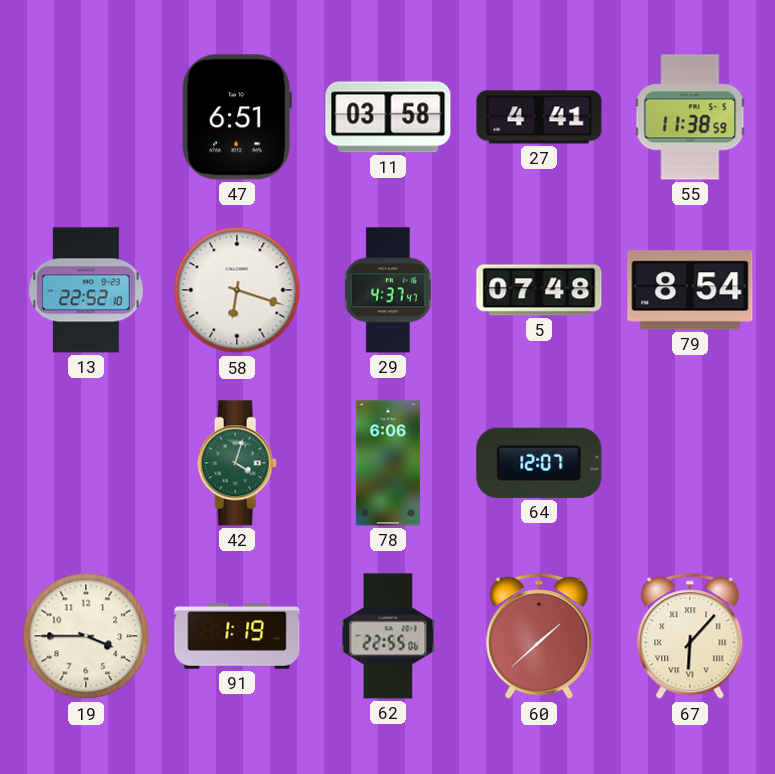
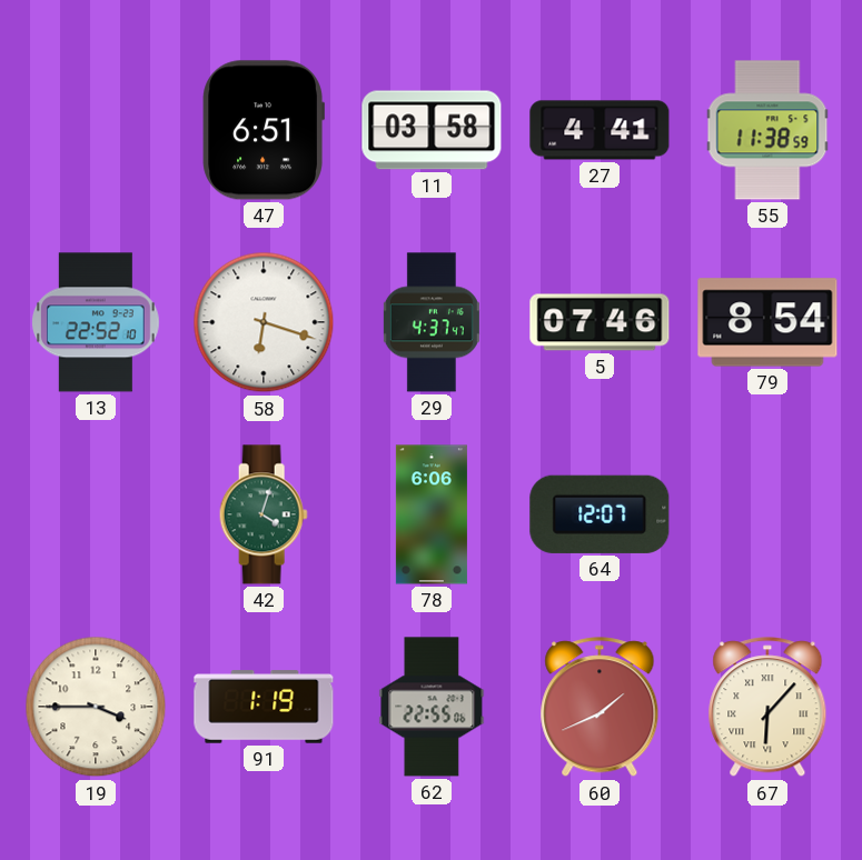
5: 07:48 -> 07:46
60: 1:38 -> 1:41
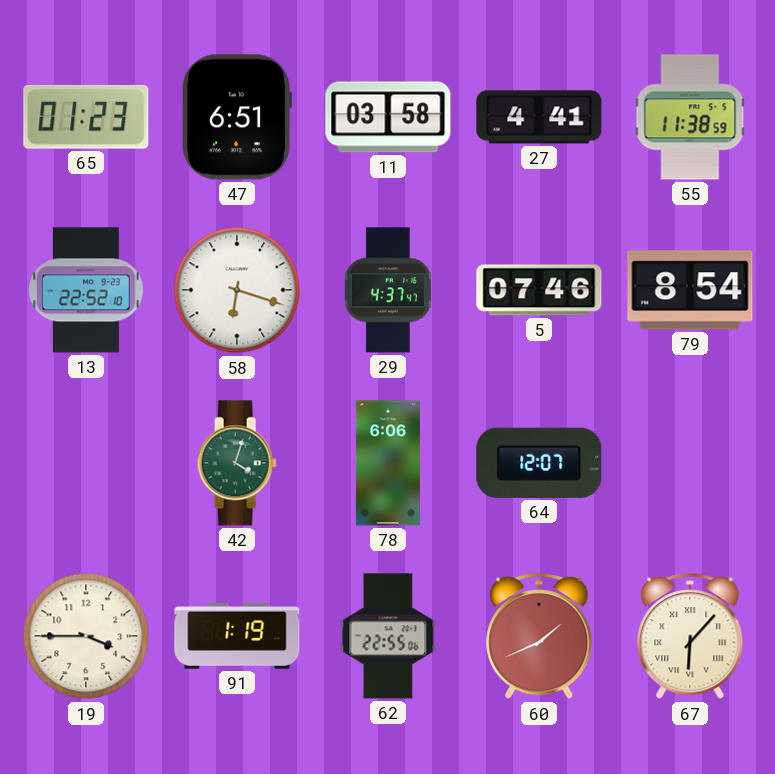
65: none -> 01:23
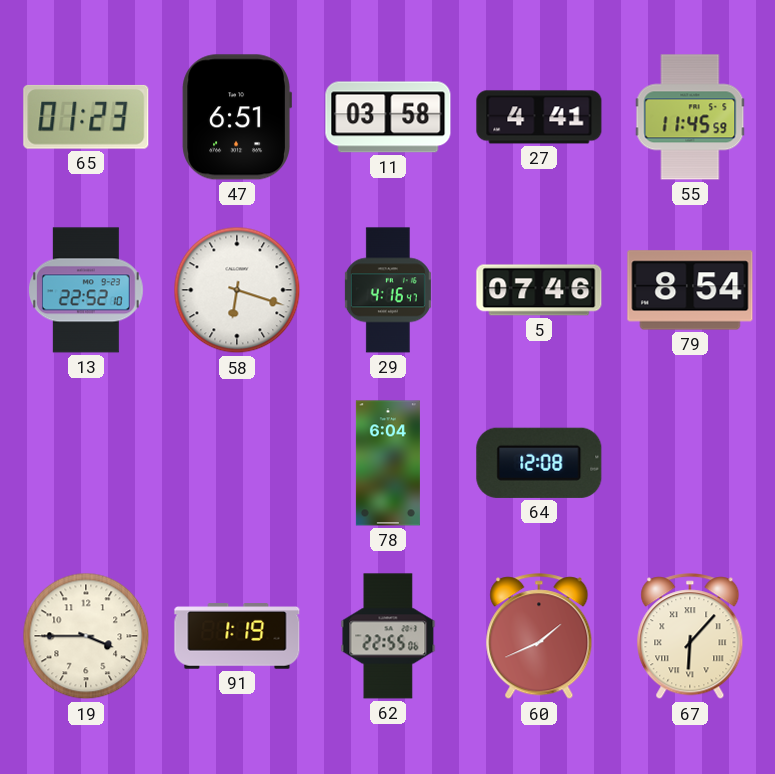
55: 11:38 -> 11:45
29: 4:37 -> 4:16
42: 4:03 -> none
78: 6:06 -> 6:04
64: 12:07 -> 12:08
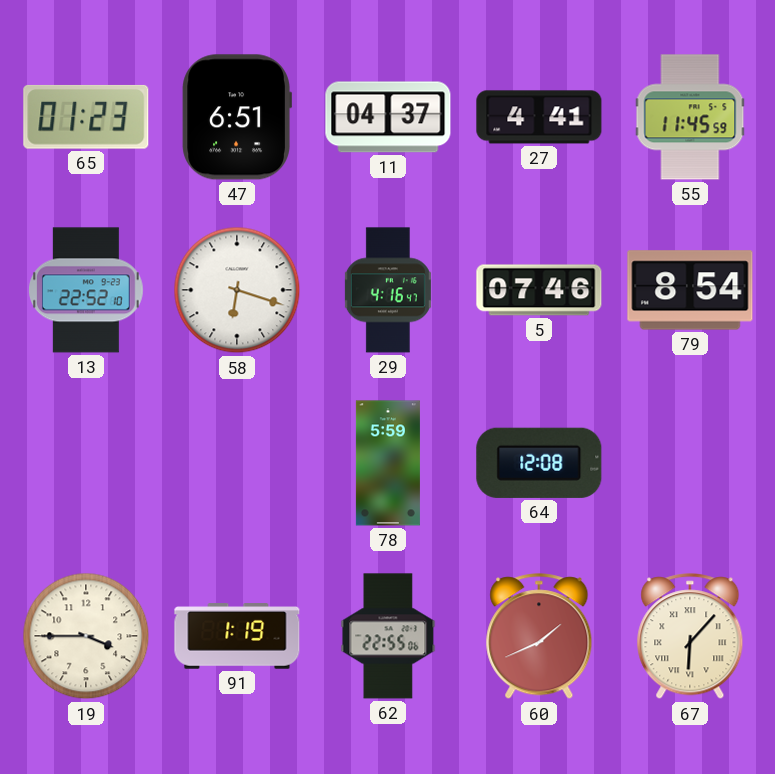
11: 03:58 -> 04:37
78: 6:04 -> 5:59
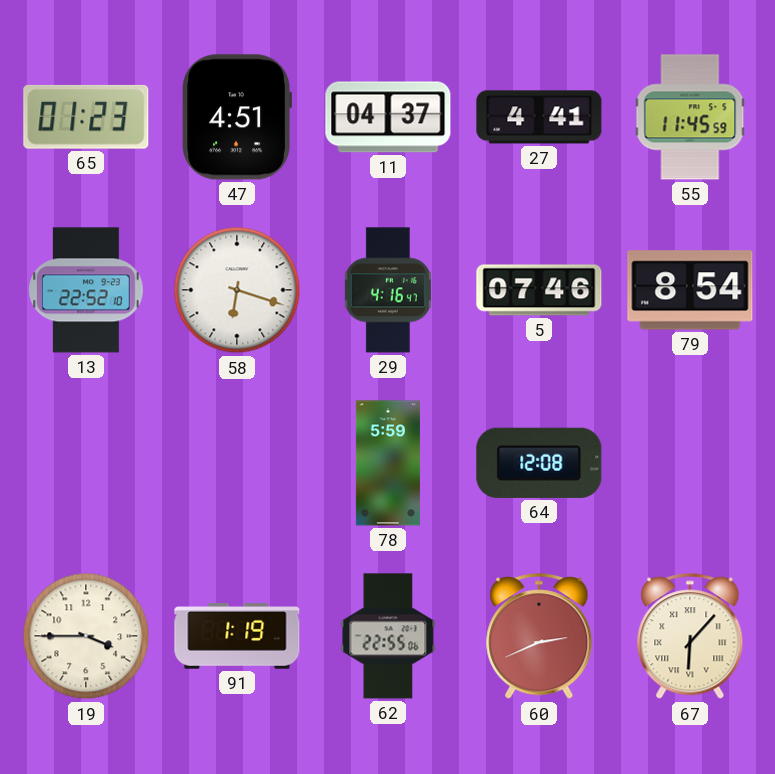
47: 6:51 -> 4:51
60: 1:41 -> 2:41
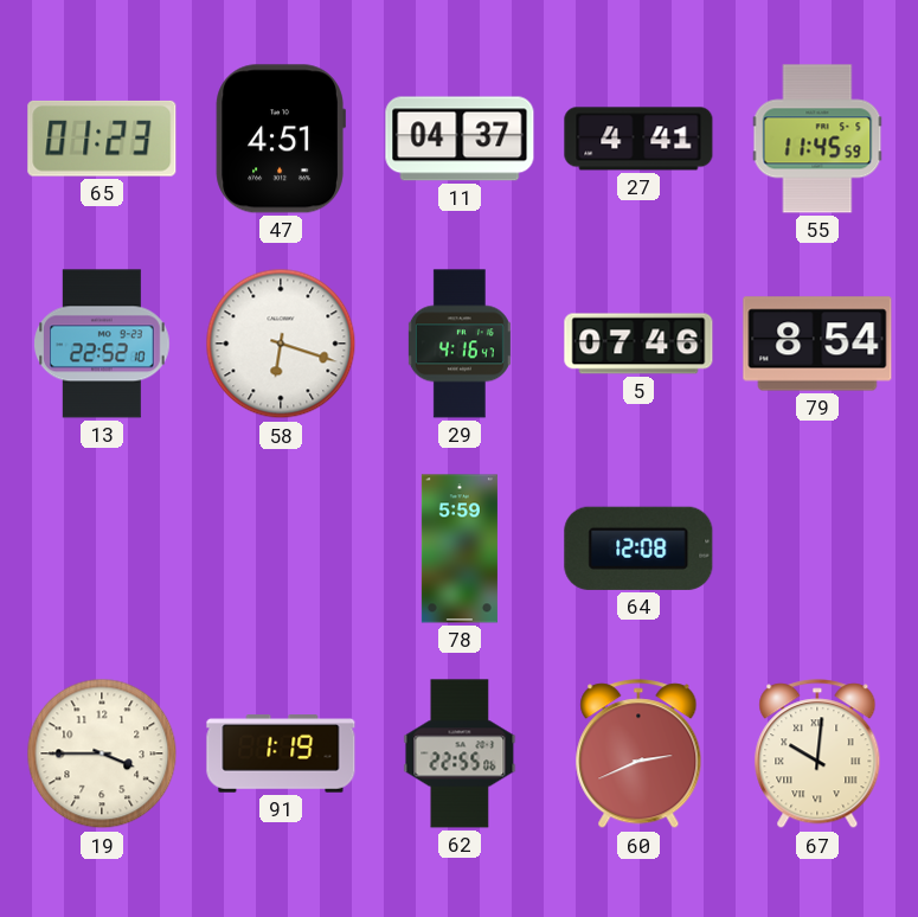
67: 6:07 -> 10:01
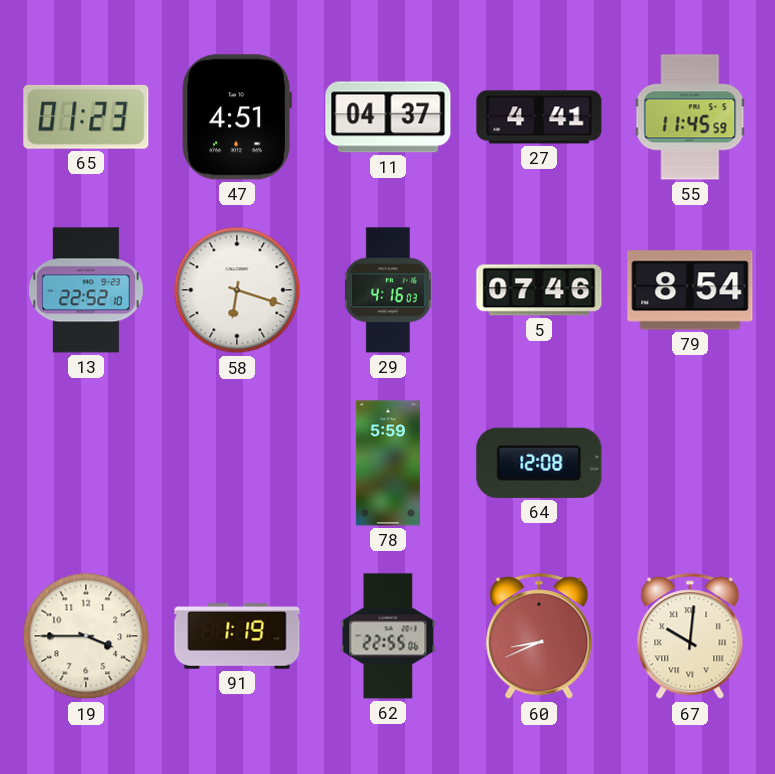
29: 4:16:47 -> 4:16:03
60: 2:41 -> 8:41
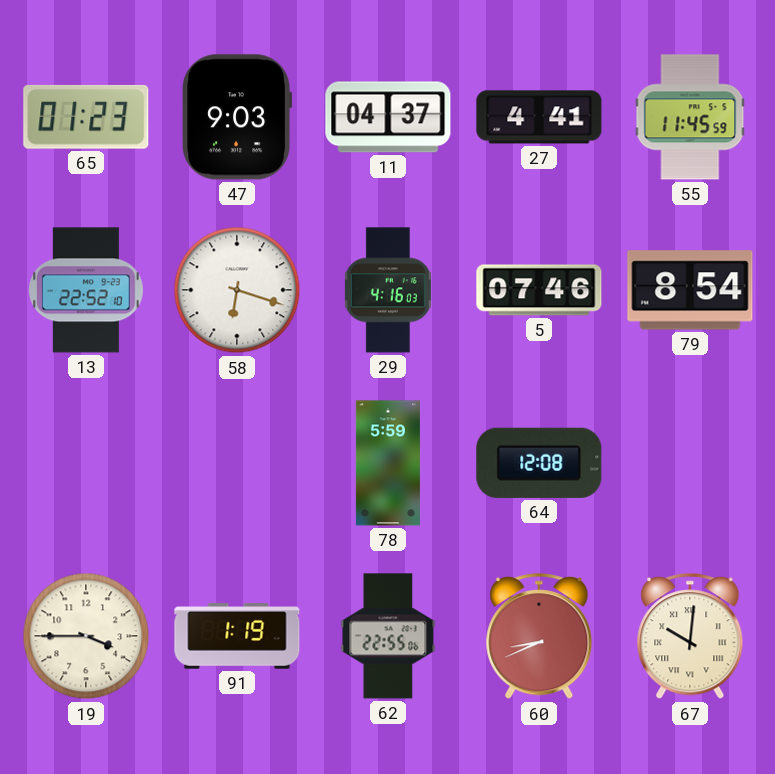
47: 4:51 -> 9:03
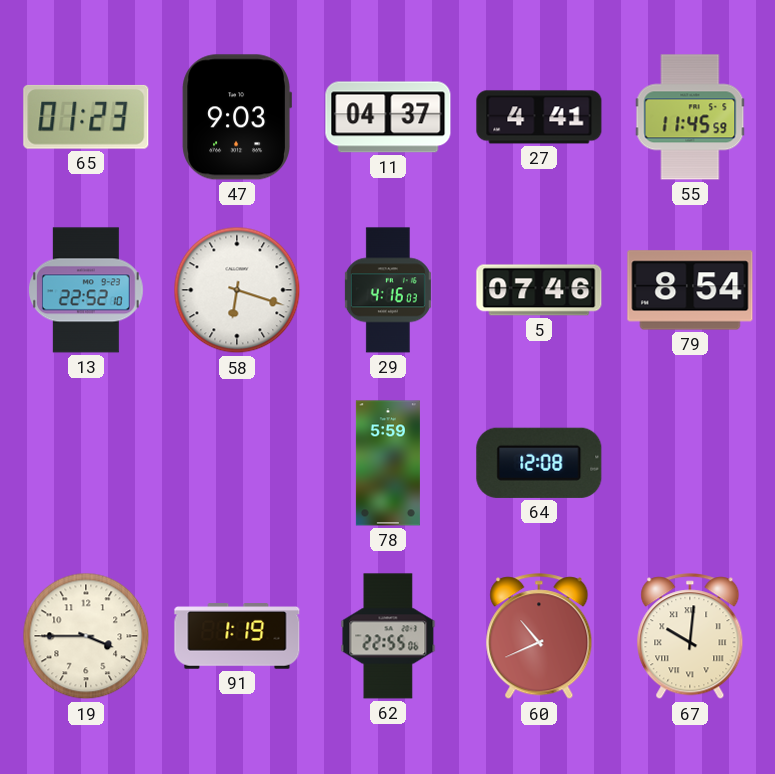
60: 8:41 -> 10:41
